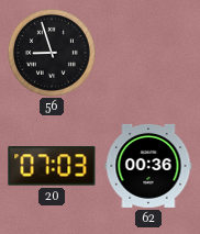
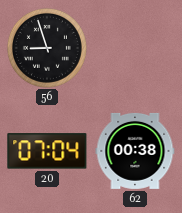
20: 07:03 -> 07:04
62: 00:36 -> 00:38
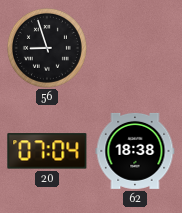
62: 00:38 -> 18:38
